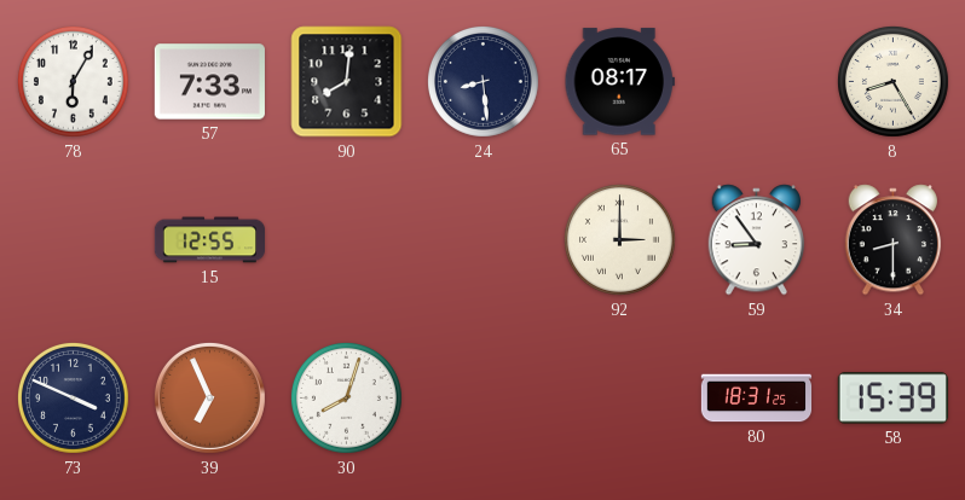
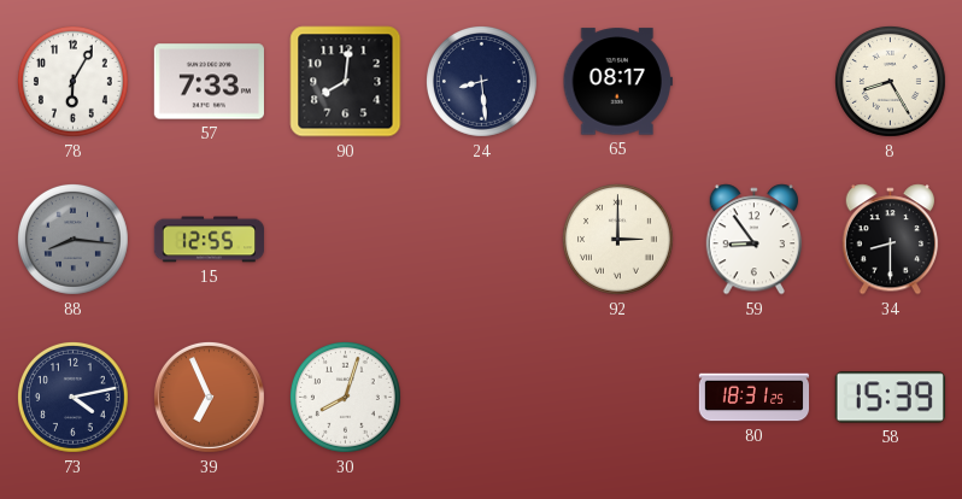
88: none -> 8:16
73: 3:49 -> 4:13
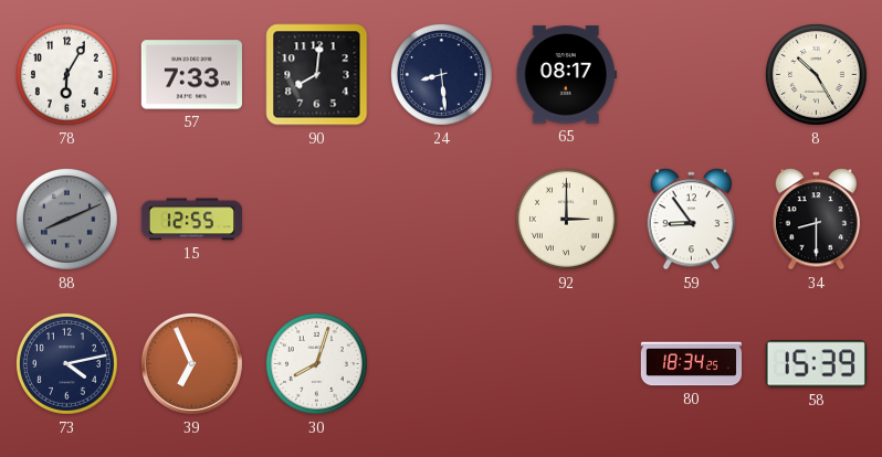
8: 8:25 -> 10:25
88: 8:16 -> 8:11
80: 18:31 -> 18:34
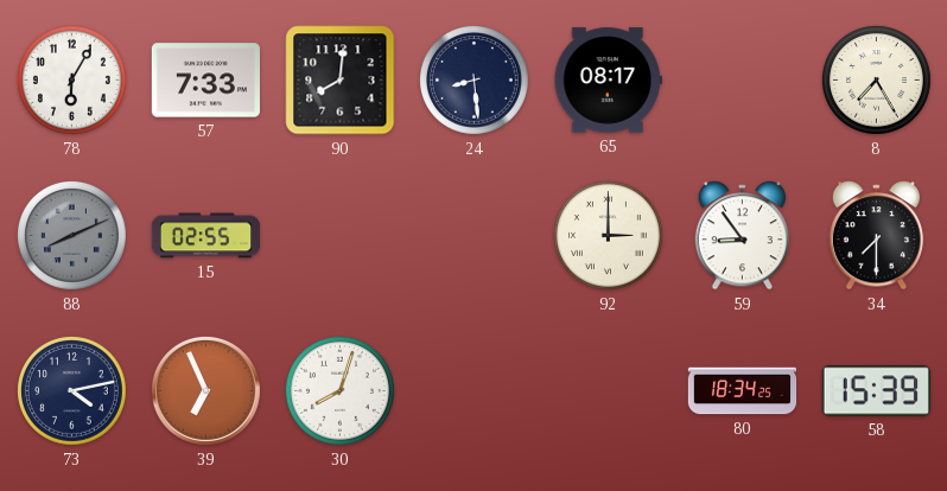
8: 10:25 -> 7:25
15: 12:55 -> 02:55
34: 8:30 -> 7:30
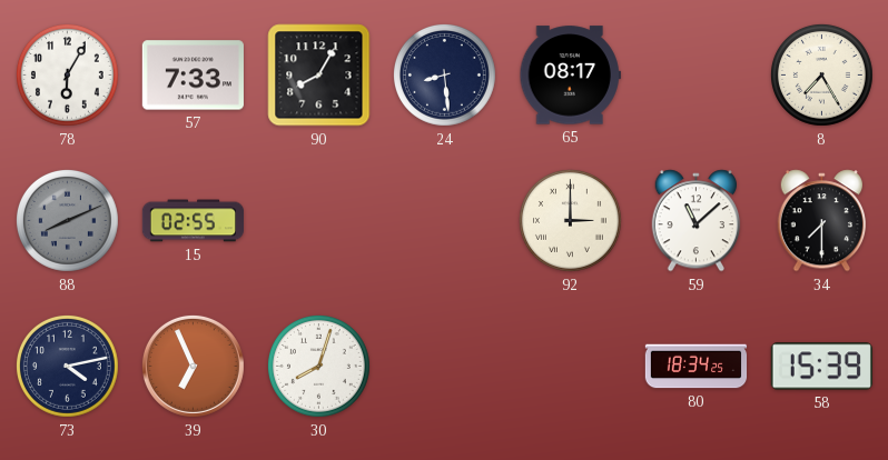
90: 8:01 -> 8:05
59: 8:54 -> 11:08
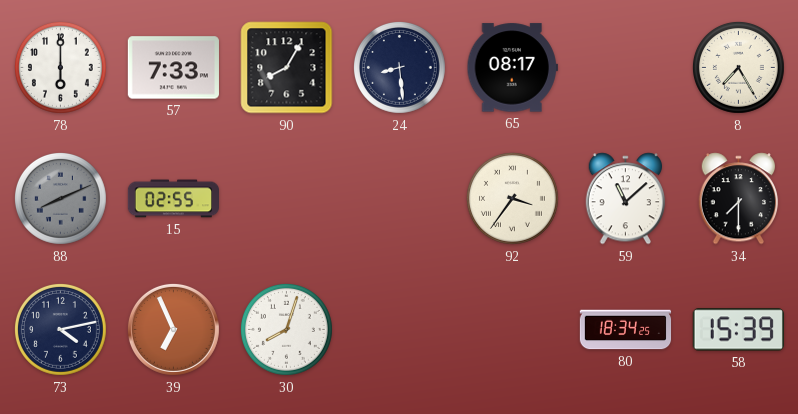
78: 6:05 -> 6:00
92: 3:00 -> 3:36
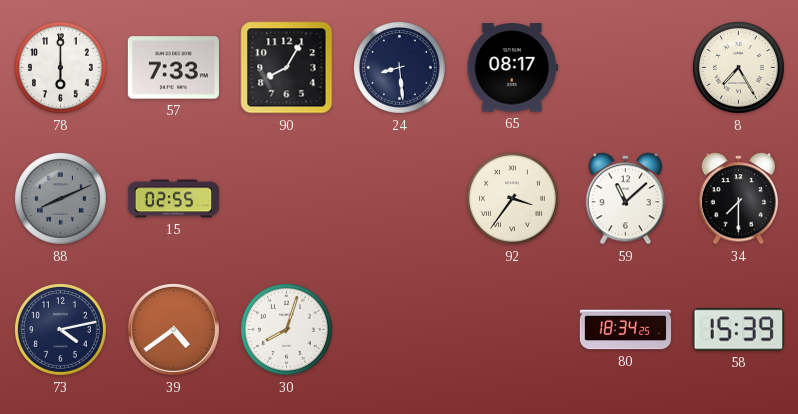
39: 6:56 -> 4:39
